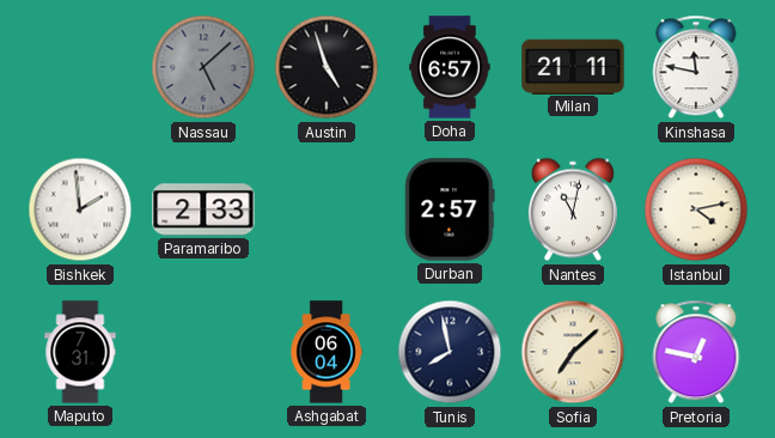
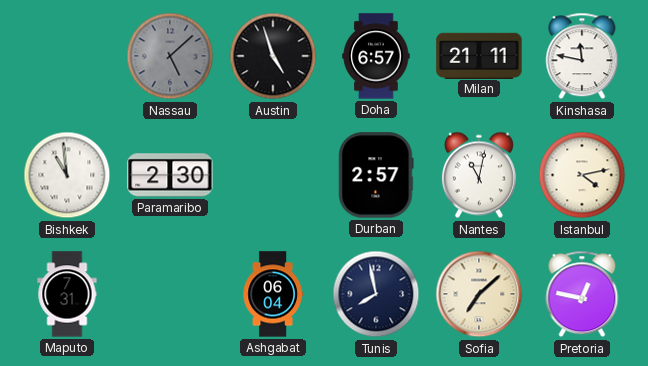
Bishkek: 1:59 -> 10:59
Paramaribo: 2:33 -> 2:30
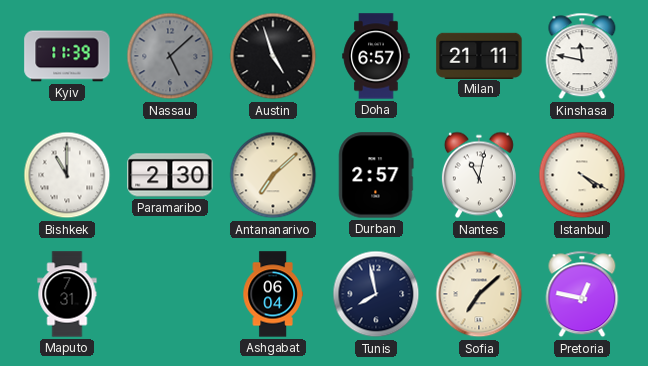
Kyiv: none -> 11:39
Bishkek: 10:59 -> 11:00
Antananarivo: none -> 7:08
Istanbul: 4:13 -> 4:20
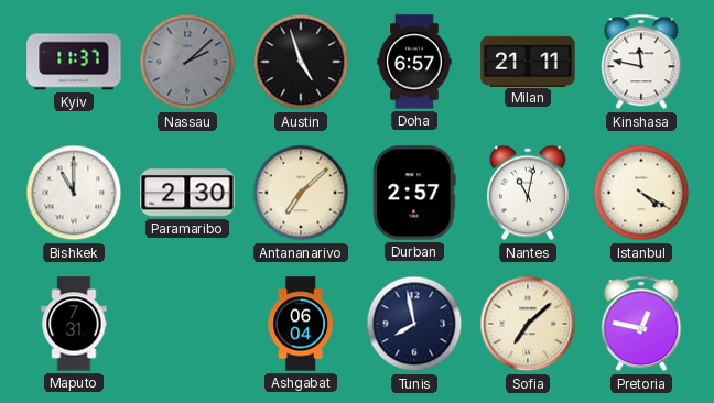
Kyiv: 11:39 -> 11:37
Nassau: 5:08 -> 2:08
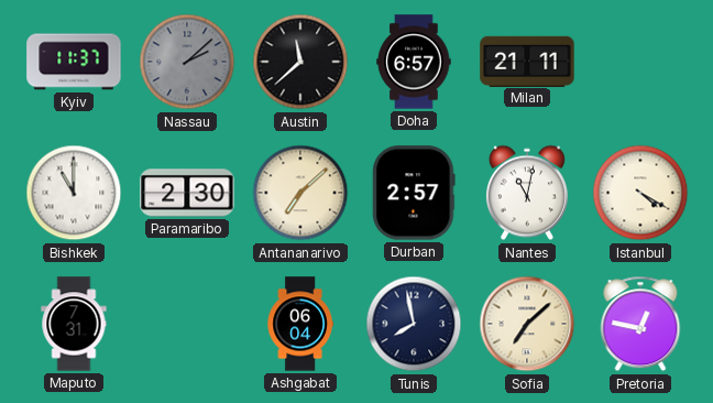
Austin: 4:57 -> 11:38
Kinshasa: 11:47 -> none
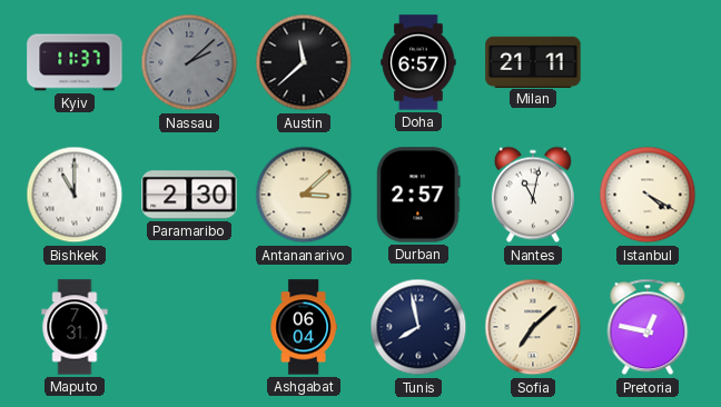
Antananarivo: 7:08 -> 3:08
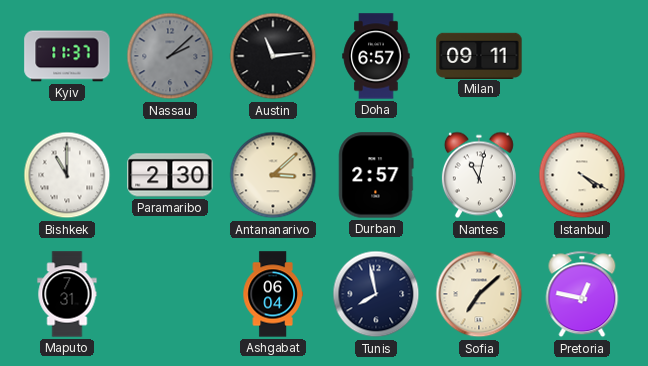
Austin: 11:38 -> 11:14
Milan: 21:11 -> 09:11
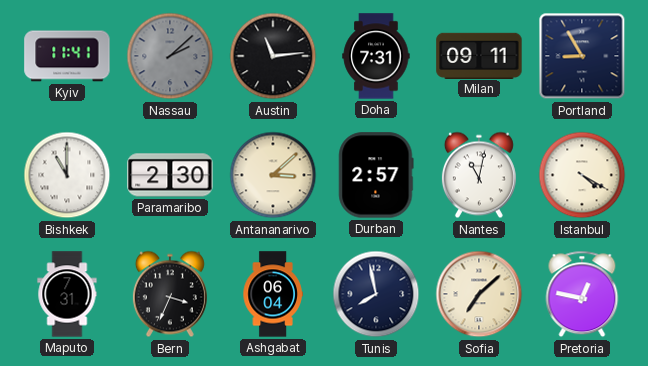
Kyiv: 11:37 -> 11:41
Doha: 6:57 -> 7:31
Portland: none -> 8:55
Bern: none -> 3:34
